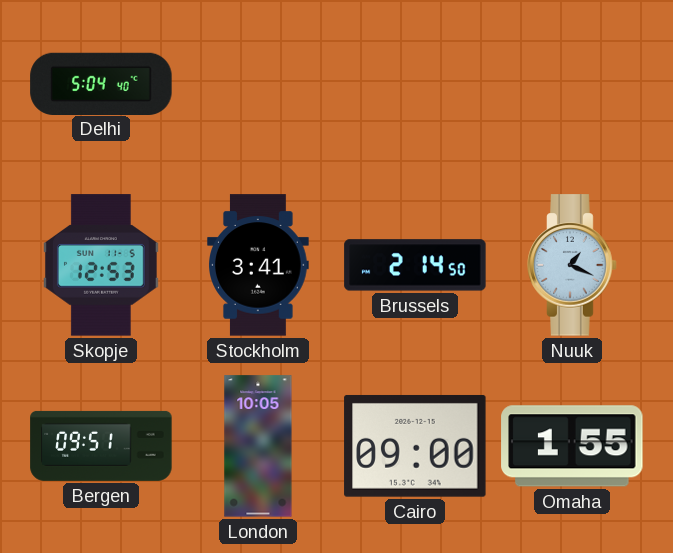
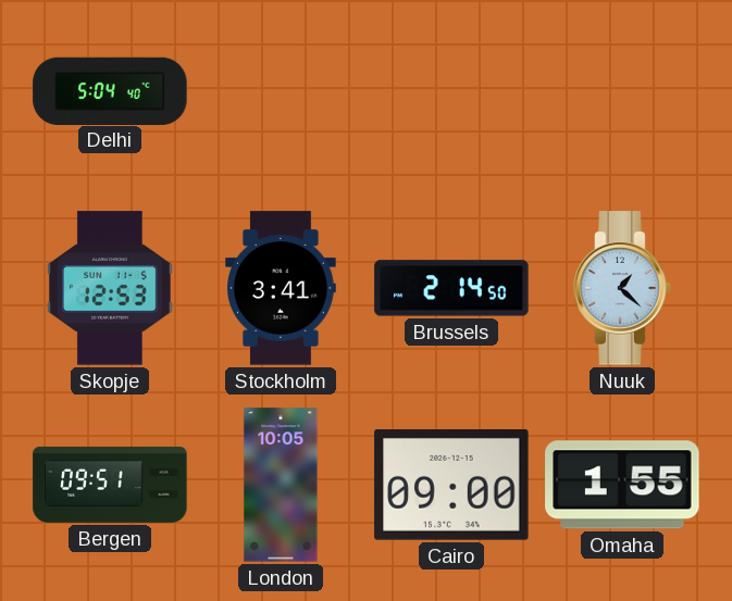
Nuuk: 1:19 -> 1:22
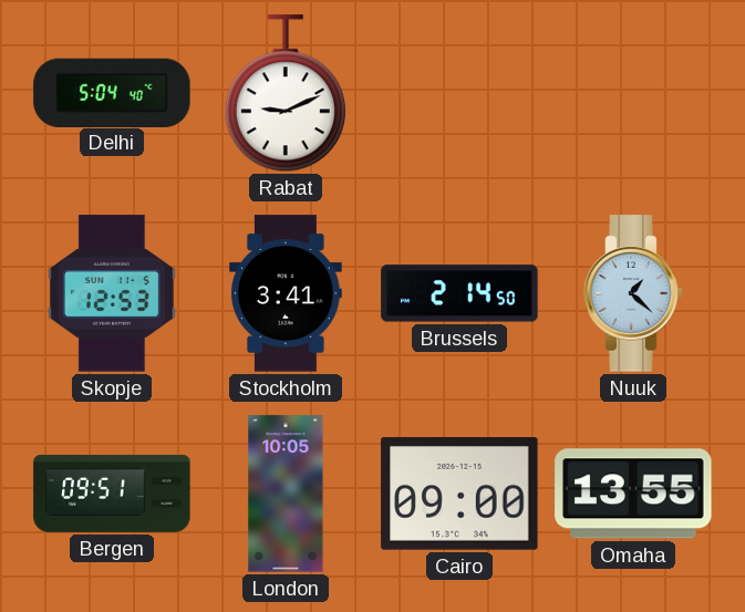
Rabat: none -> 9:11
Omaha: 1:55 -> 13:55
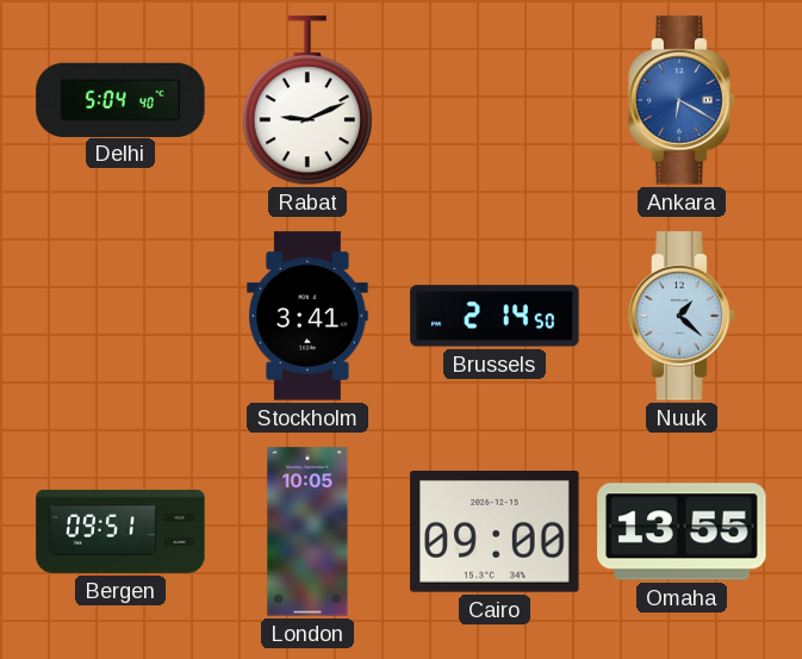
Ankara: none -> 6:20
Skopje: 12:53 -> none
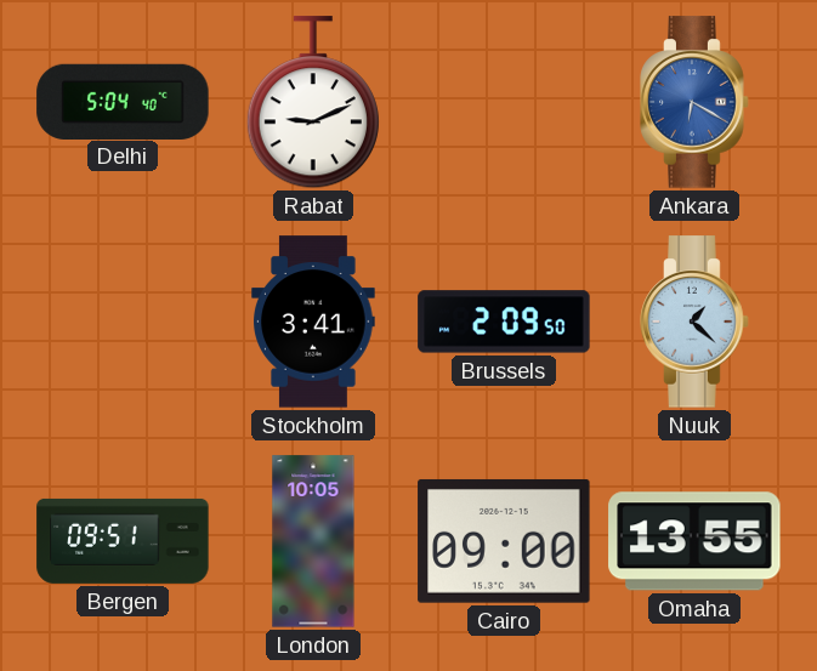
Brussels: 2:14 -> 2:09
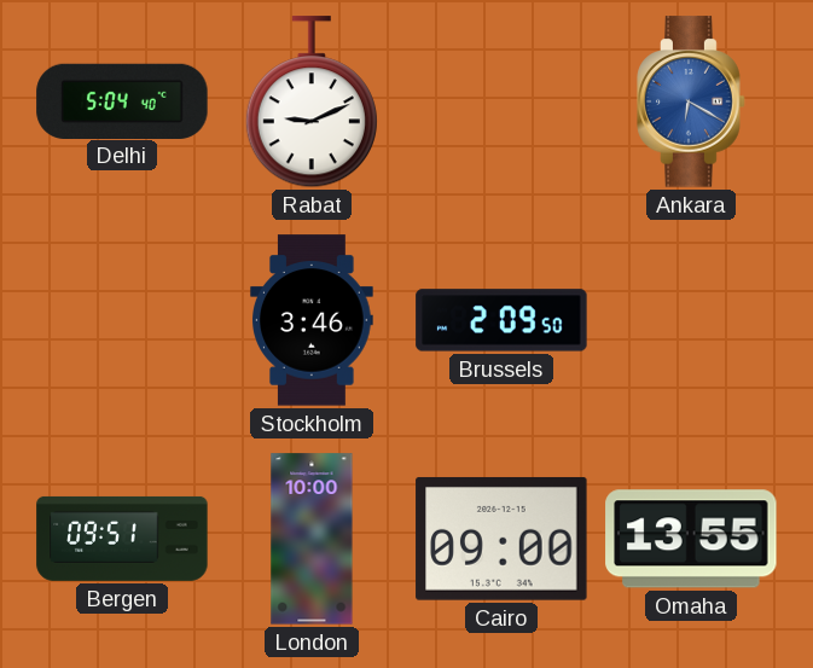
Stockholm: 3:41 -> 3:46
Nuuk: 1:22 -> none
London: 10:05 -> 10:00
